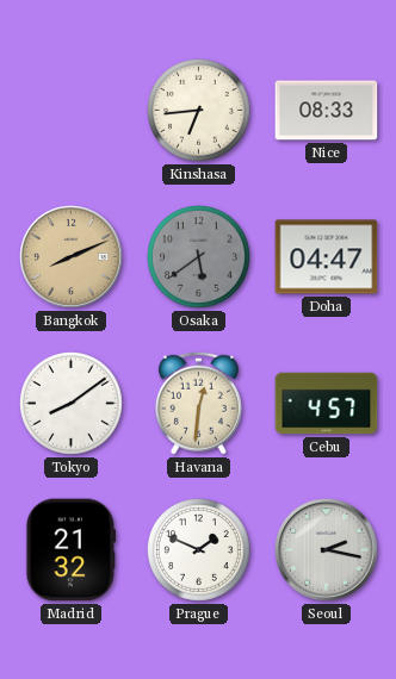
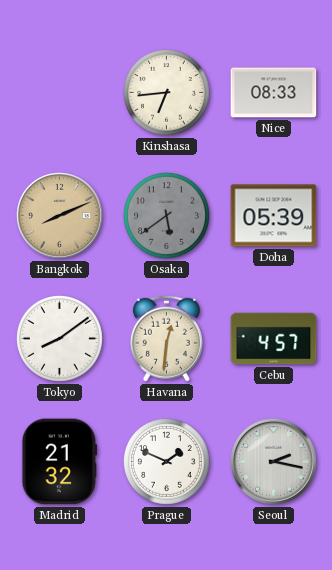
Doha: 04:47 -> 05:39
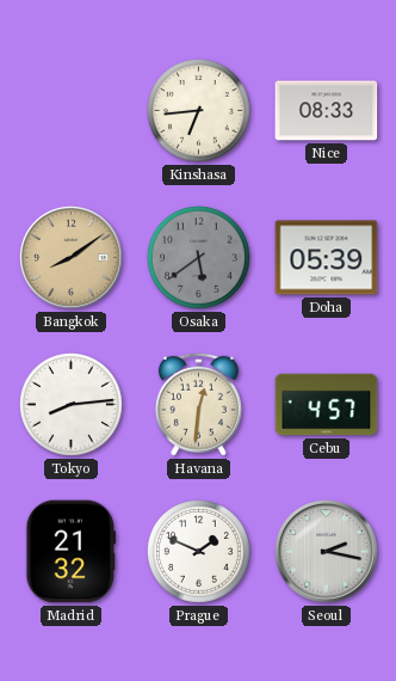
Bangkok: 8:11 -> 8:09
Tokyo: 8:09 -> 8:14
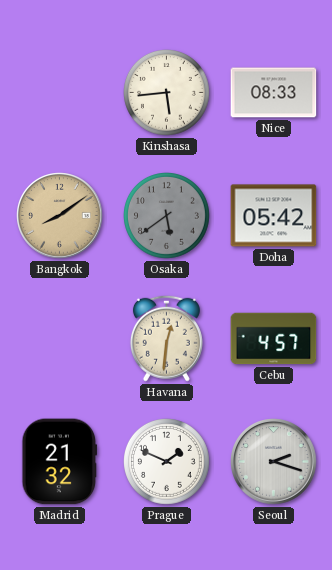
Kinshasa: 6:44 -> 5:44
Doha: 05:39 -> 05:42
Tokyo: 8:14 -> none
Seoul: 2:17 -> 2:18
